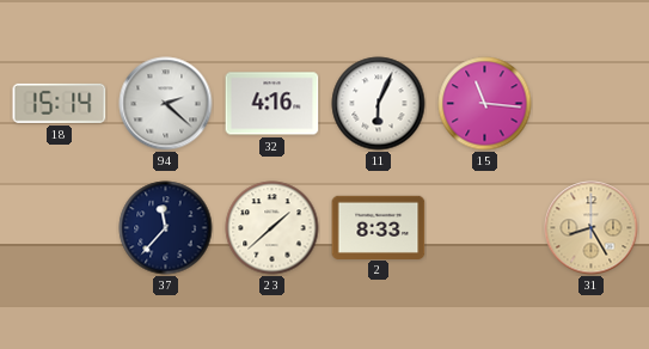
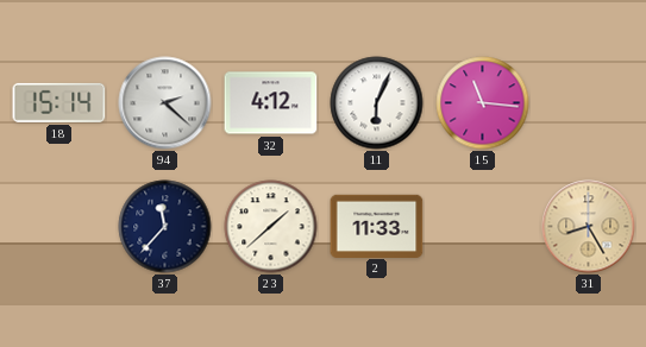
32: 4:16 -> 4:12
2: 8:33 -> 11:33
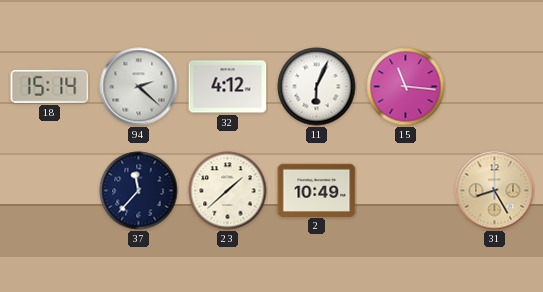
2: 11:33 -> 10:49
